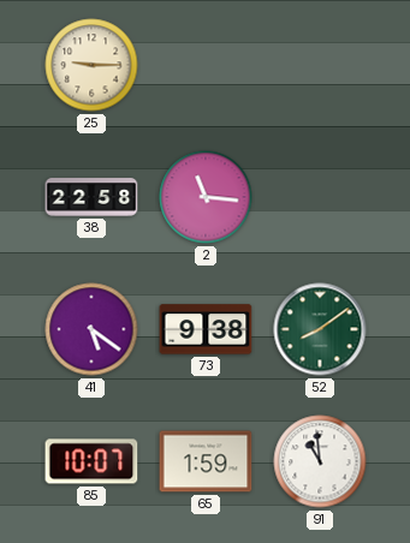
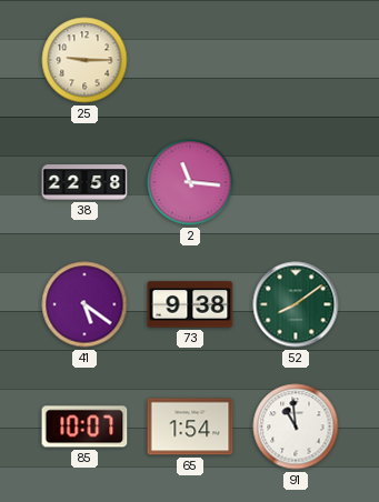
65: 1:59 -> 1:54
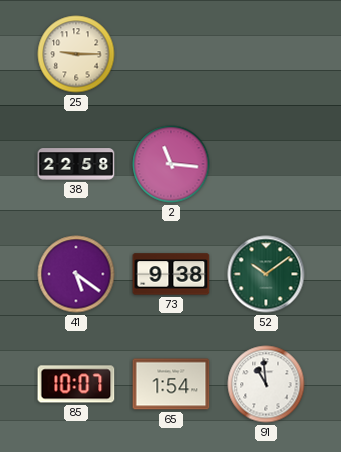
52: 8:09 -> 10:09
